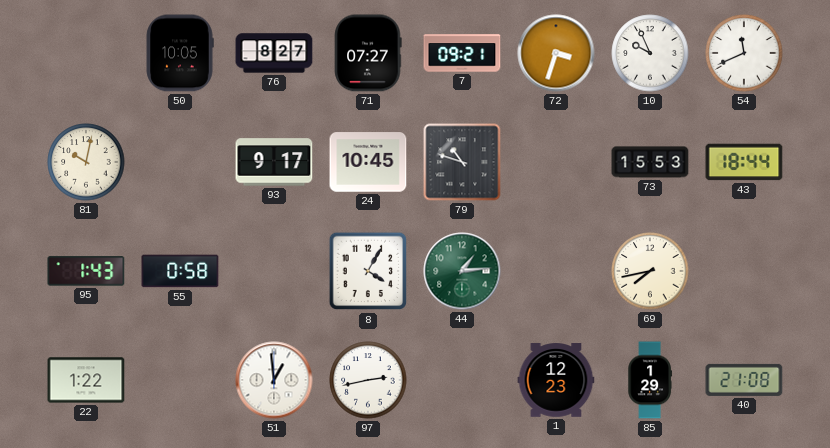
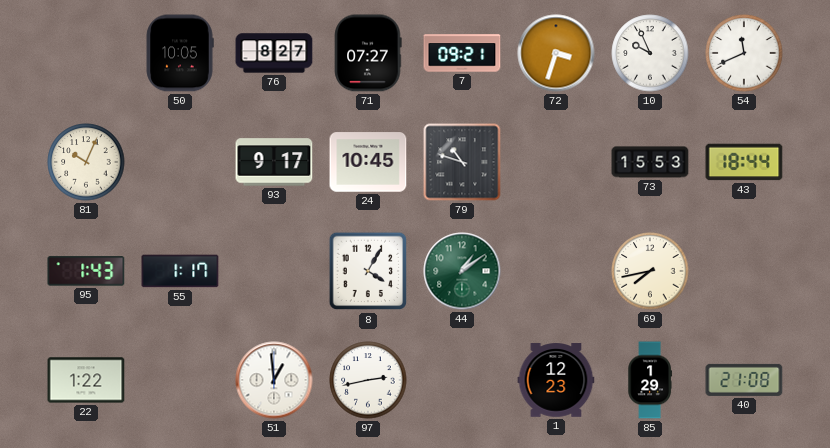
81: 10:02 -> 10:04
55: 0:58 -> 1:17
44: 1:14 -> 1:09
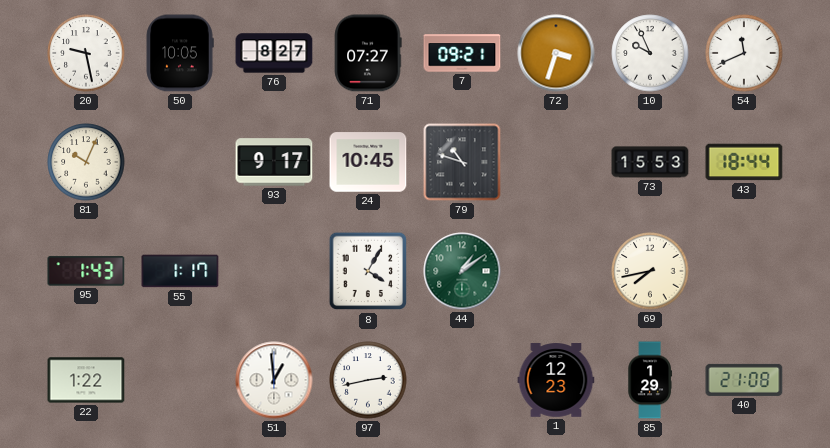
20: none -> 9:28
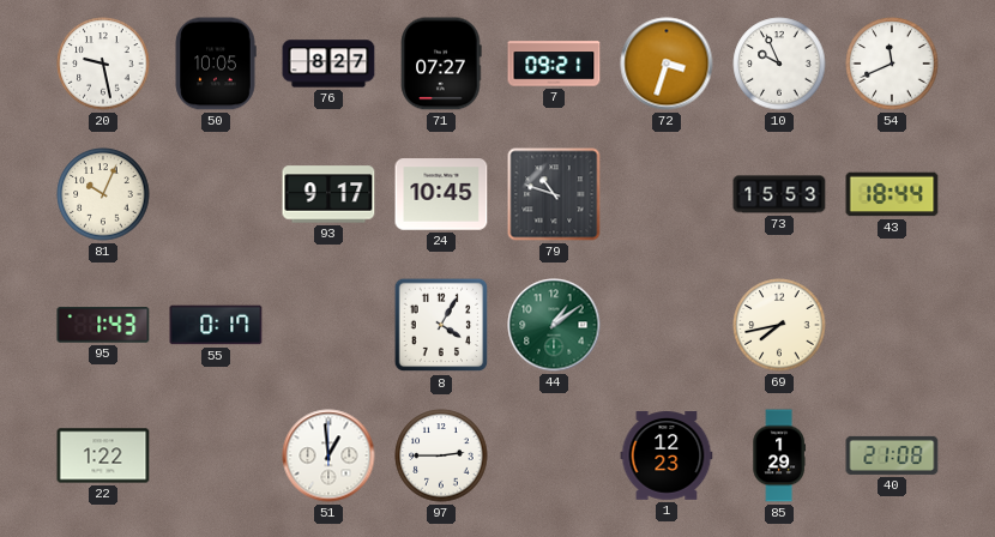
55: 1:17 -> 0:17
97: 2:43 -> 2:45
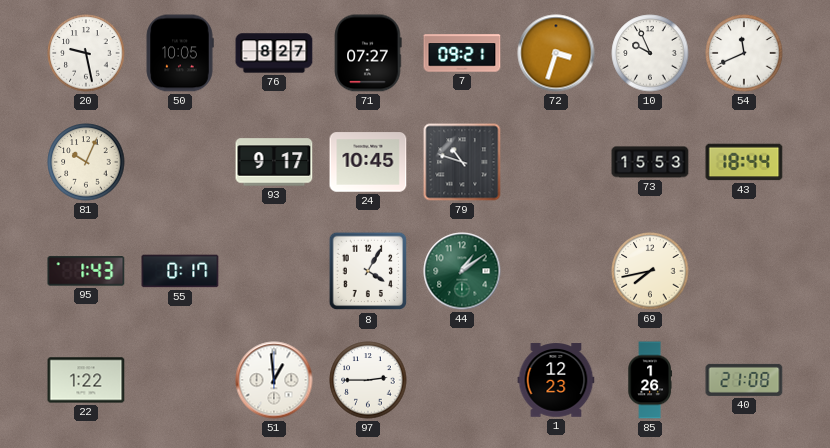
85: 1:29 -> 1:26
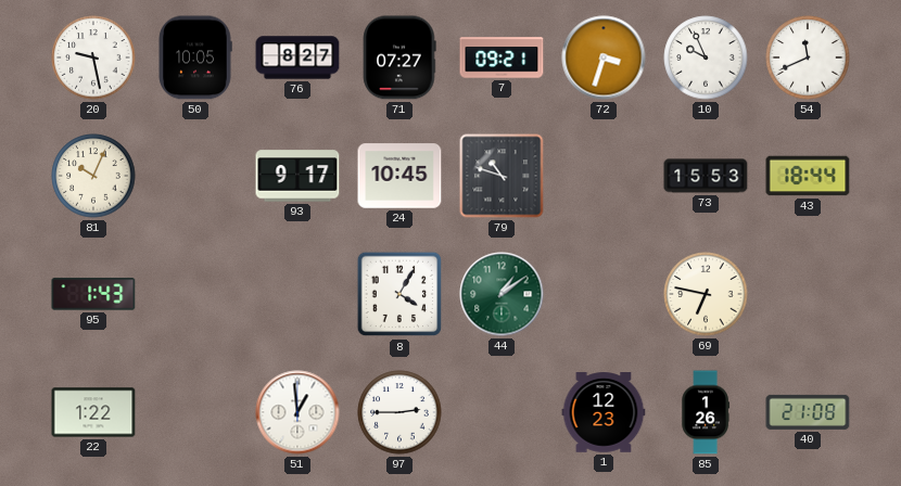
55: 0:17 -> none
69: 7:43 -> 6:47
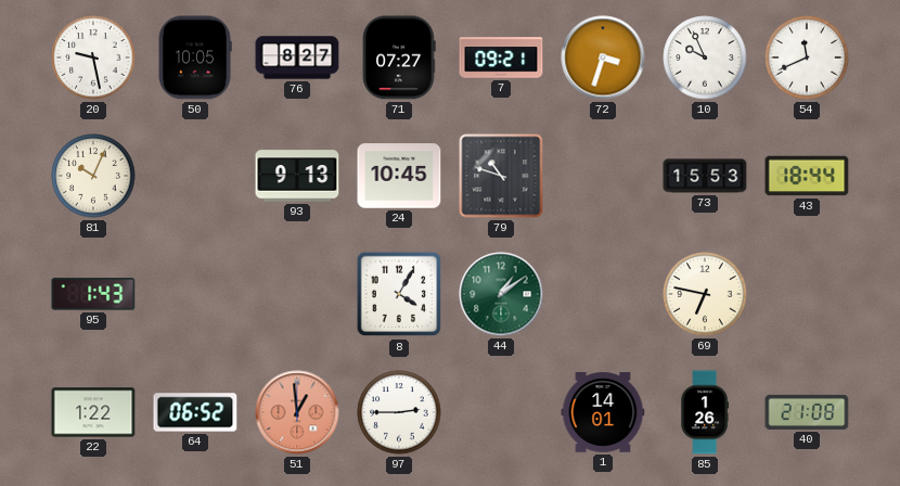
93: 9:17 -> 9:13
64: none -> 06:52
51 dial: white -> salmon
1: 12:23 -> 14:01
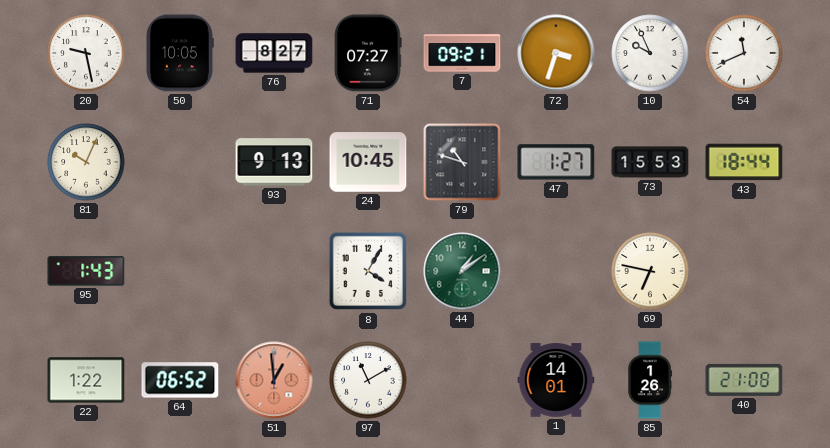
47: none -> 1:27
97: 2:45 -> 11:10
